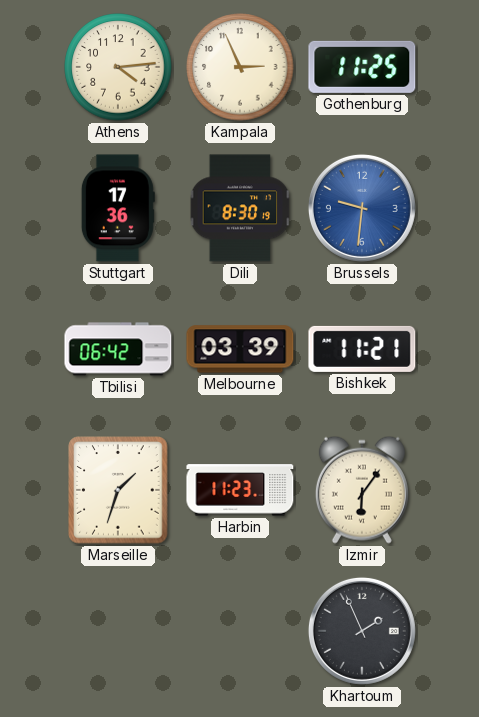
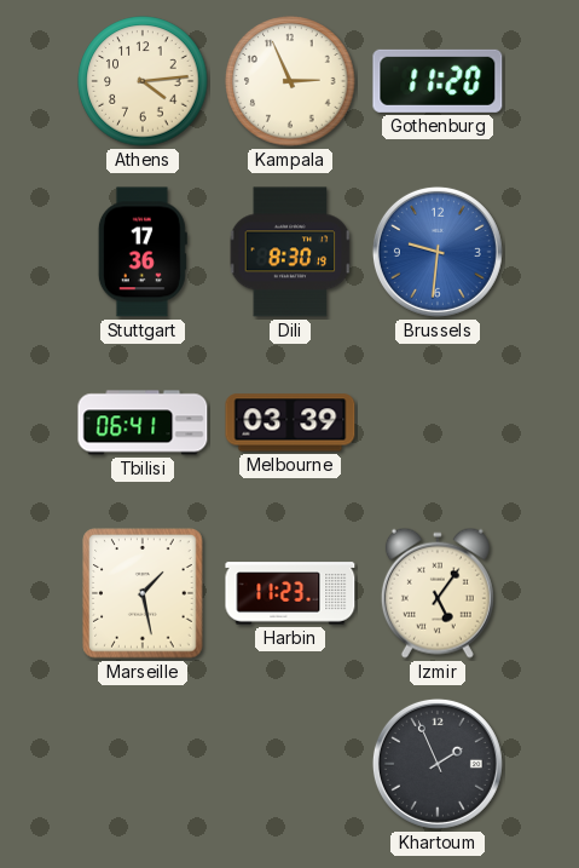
Gothenburg: 11:25 -> 11:20
Tbilisi: 06:42 -> 06:41
Bishkek: 11:21 -> none
Marseille: 1:33 -> 1:28
Izmir: 6:06 -> 5:06
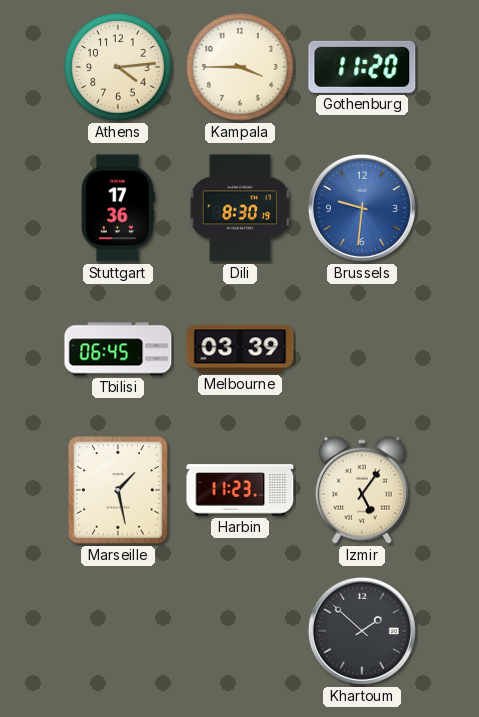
Kampala: 2:56 -> 3:45
Tbilisi: 06:41 -> 06:45
Khartoum: 1:56 -> 1:52
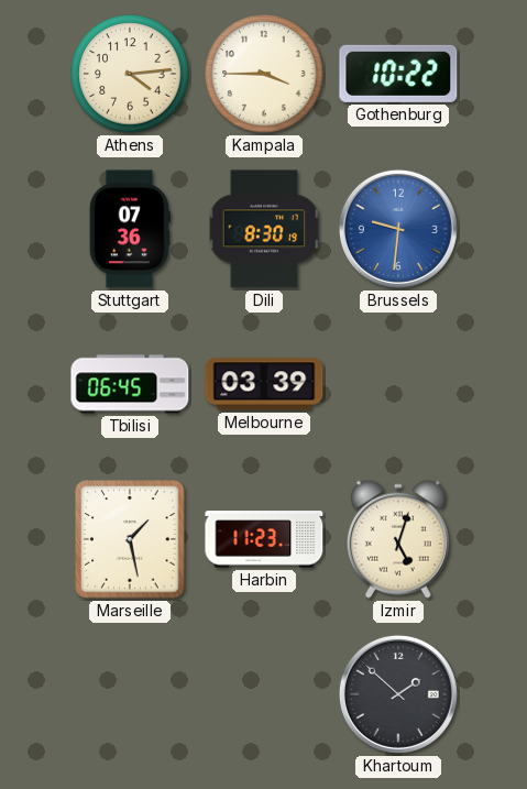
Gothenburg: 11:20 -> 10:22
Stuttgart: 17:36 -> 07:36
Izmir: 5:06 -> 5:03
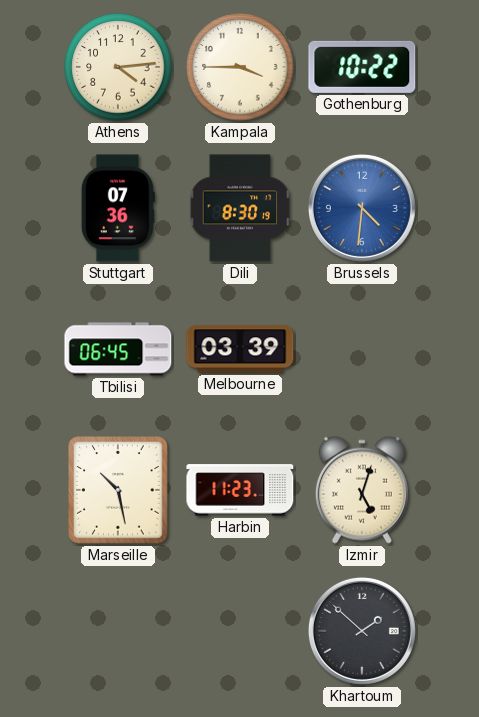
Brussels: 9:31 -> 4:31
Marseille: 1:28 -> 10:28
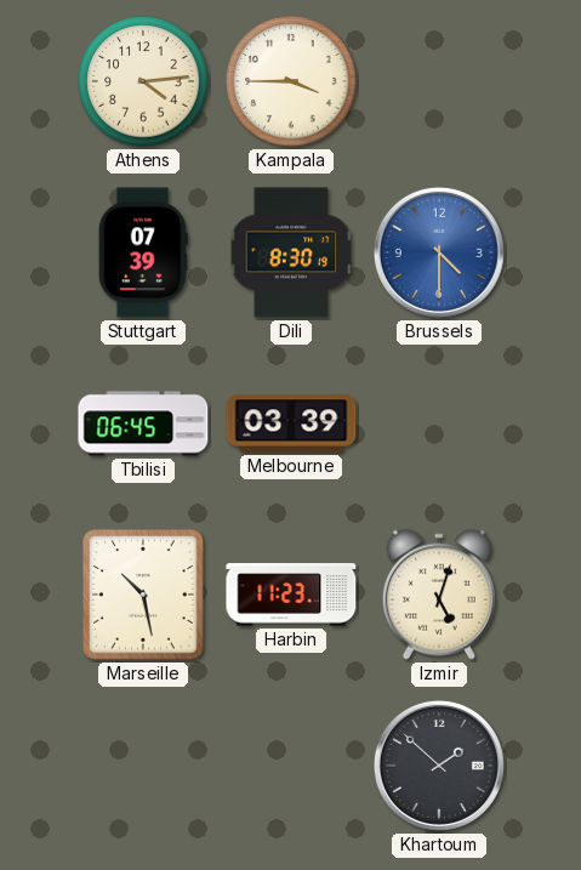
Gothenburg: 10:22 -> none
Stuttgart: 07:36 -> 07:39
Brussels: 4:31 -> 4:30
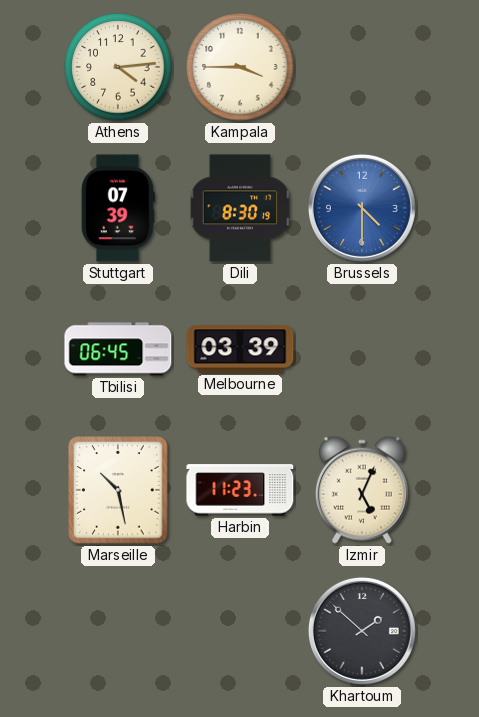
Izmir: 5:03 -> 5:04
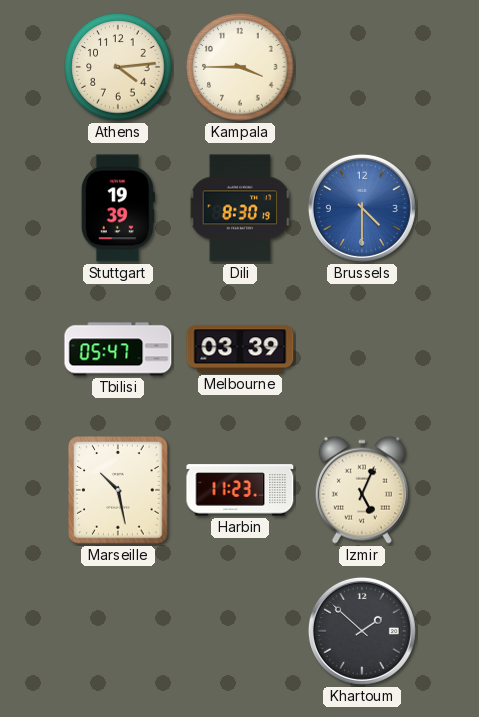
Stuttgart: 07:39 -> 19:39
Tbilisi: 06:45 -> 05:47
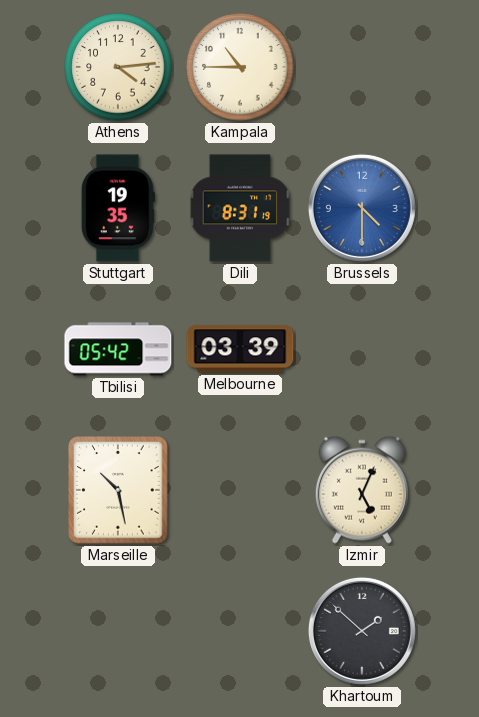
Kampala: 3:45 -> 10:45
Stuttgart: 19:39 -> 19:35
Dili: 8:30 -> 8:31
Tbilisi: 05:47 -> 05:42
Harbin: 11:23 -> none
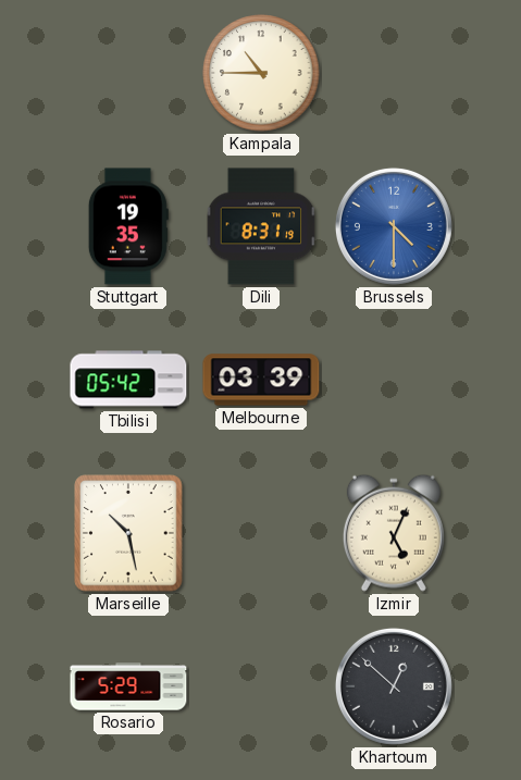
Athens: 4:14 -> none
Rosario: none -> 5:29
Khartoum: 1:52 -> 12:52
